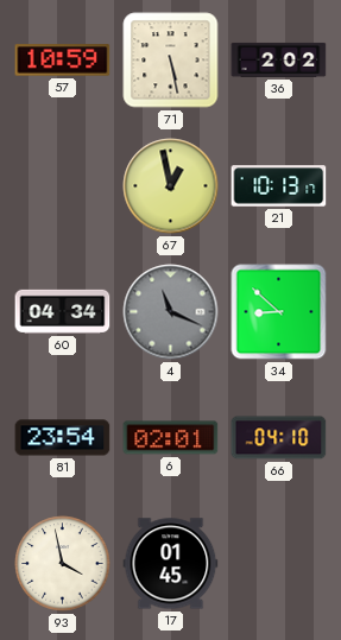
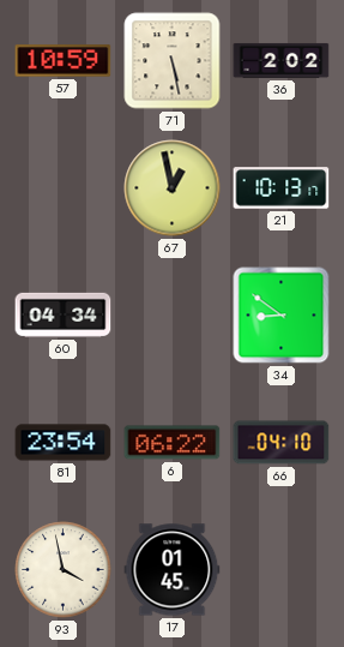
4: 11:19 -> none
34: 8:52 -> 8:51
6: 02:01 -> 06:22
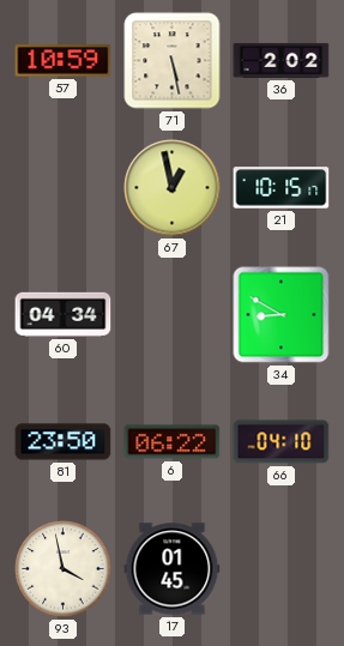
21: 10:13 -> 10:15
34: 8:51 -> 8:50
81: 23:54 -> 23:50
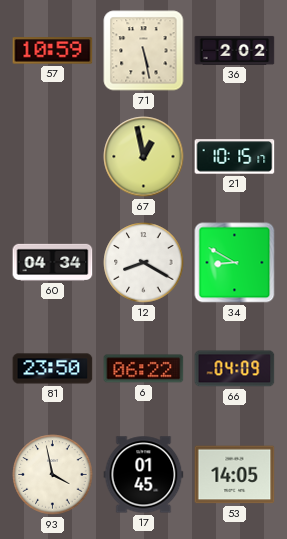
12: none -> 8:20
66: 04:10 -> 04:09
53: none -> 14:05
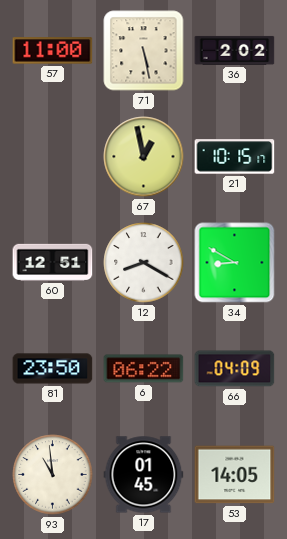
57: 10:59 -> 11:00
60: 04:34 -> 12:51
93: 3:58 -> 10:59
